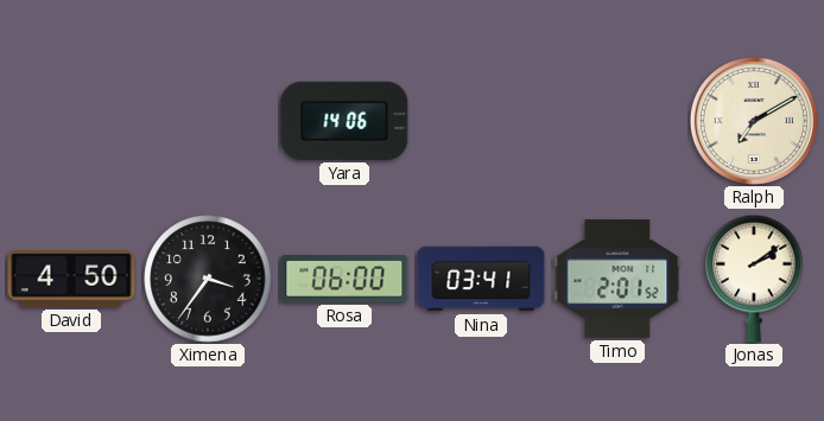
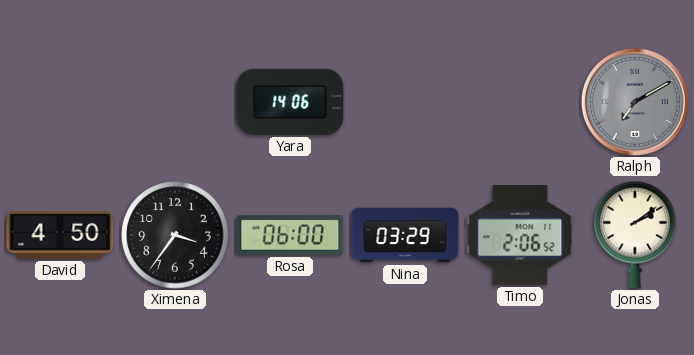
Ralph dial: cream -> grey
Nina: 03:41 -> 03:29
Timo: 2:01 -> 2:06
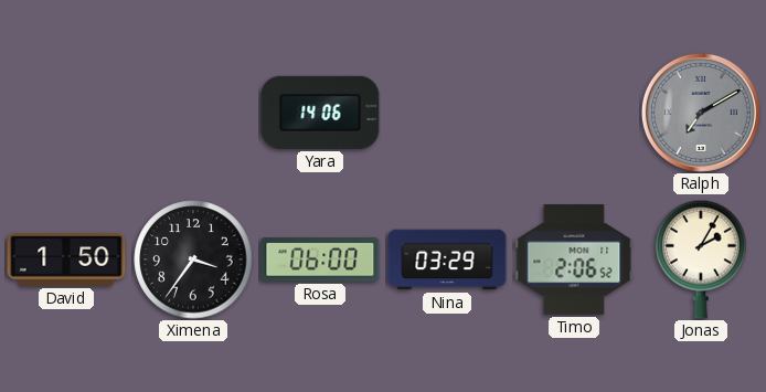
David: 4:50 -> 1:50
Jonas: 2:09 -> 2:05
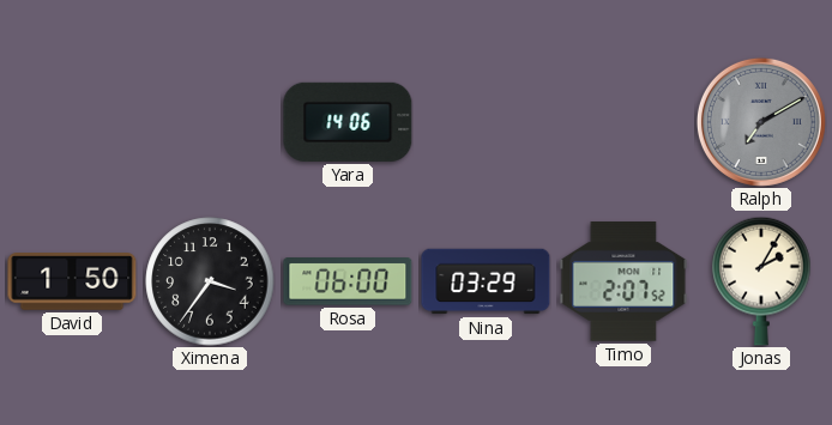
Timo: 2:06 -> 2:07
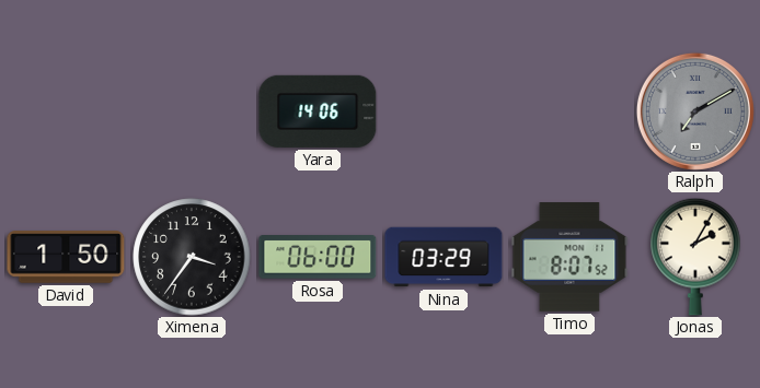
Timo: 2:07 -> 8:07
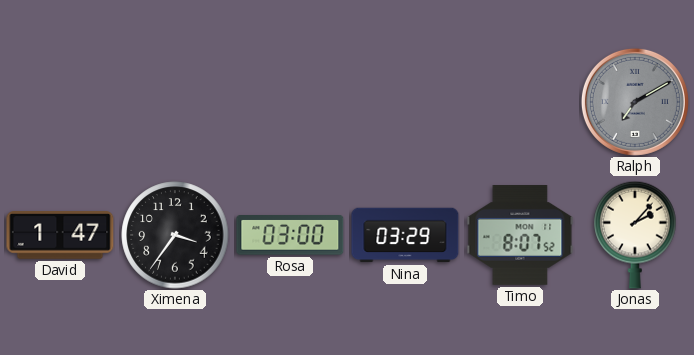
Yara: 14:06 -> none
David: 1:50 -> 1:47
Rosa: 06:00 -> 03:00
Jonas: 2:05 -> 2:07
